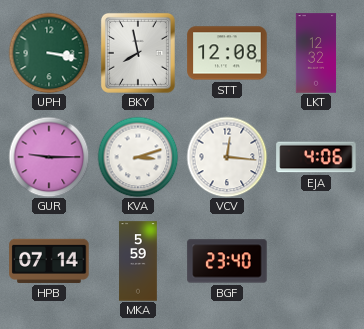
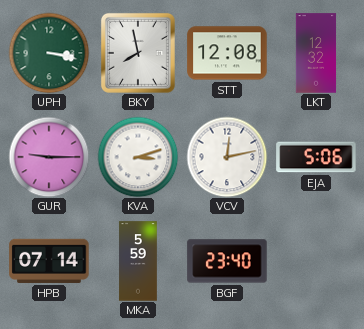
VCV: 12:16 -> 12:13
EJA: 4:06 -> 5:06
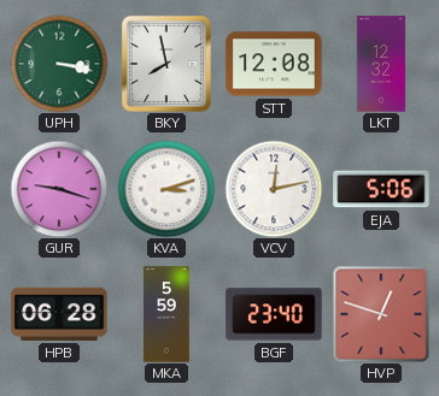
GUR: 9:15 -> 9:18
HPB: 07:14 -> 06:28
HVP: none -> 12:48
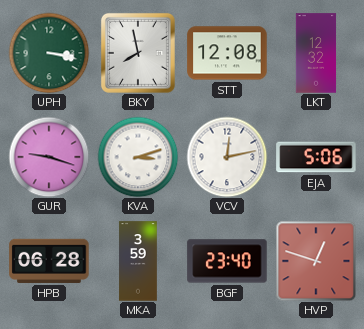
MKA: 5:59 -> 3:59
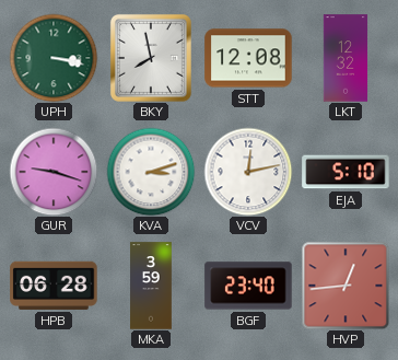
EJA: 5:06 -> 5:10
HVP: 12:48 -> 12:44
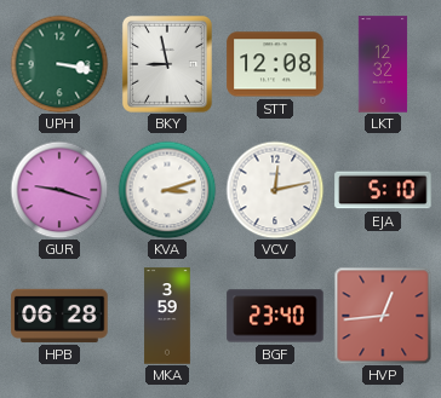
BKY: 7:58 -> 8:58
